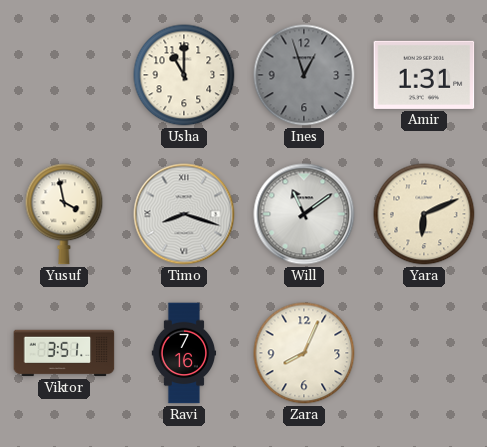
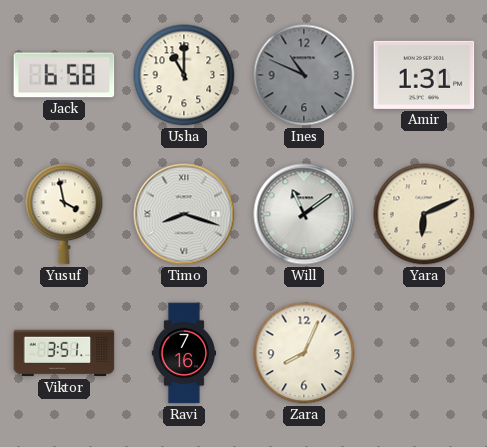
Jack: none -> 6:58
Ines: 12:57 -> 10:49
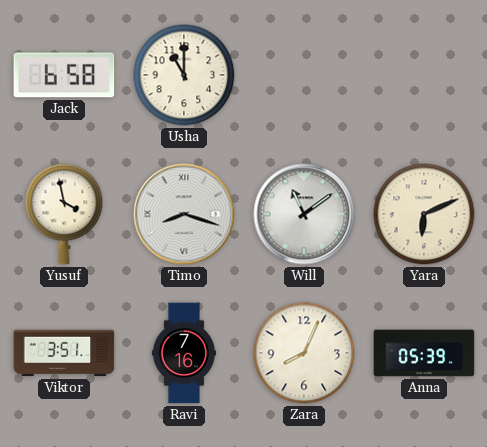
Ines: 10:49 -> none
Amir: 1:31 -> none
Anna: none -> 05:39
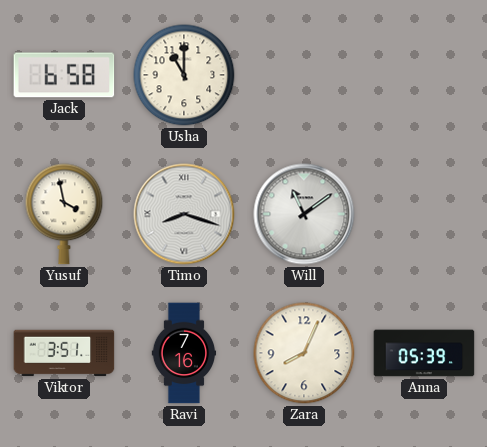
Yara: 6:11 -> none
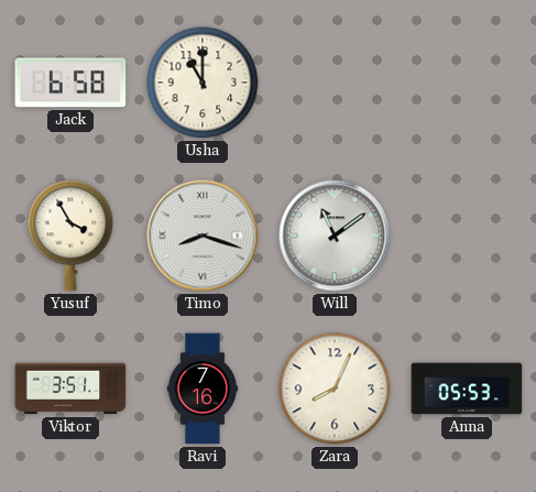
Yusuf: 3:58 -> 3:55
Anna: 05:39 -> 05:53
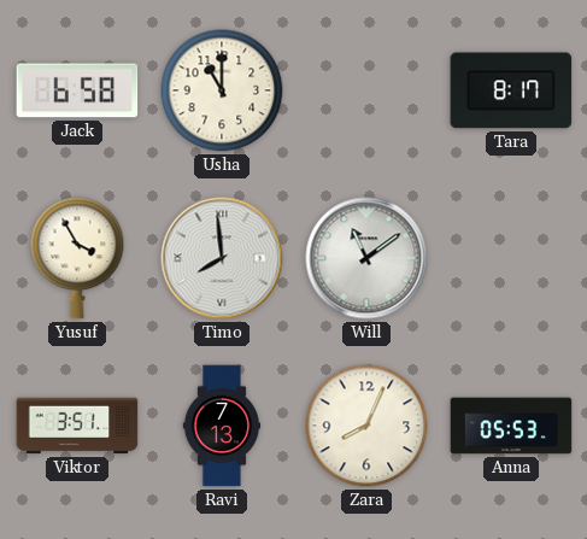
Tara: none -> 8:17
Timo: 8:18 -> 7:59
Ravi: 7:16 -> 7:13
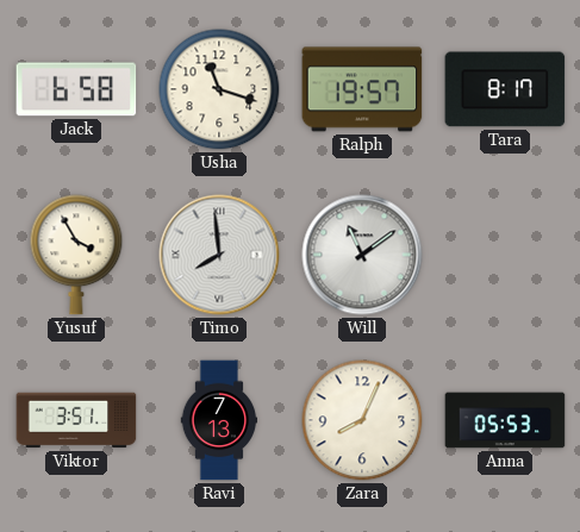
Usha: 11:00 -> 11:18
Ralph: none -> 19:57
